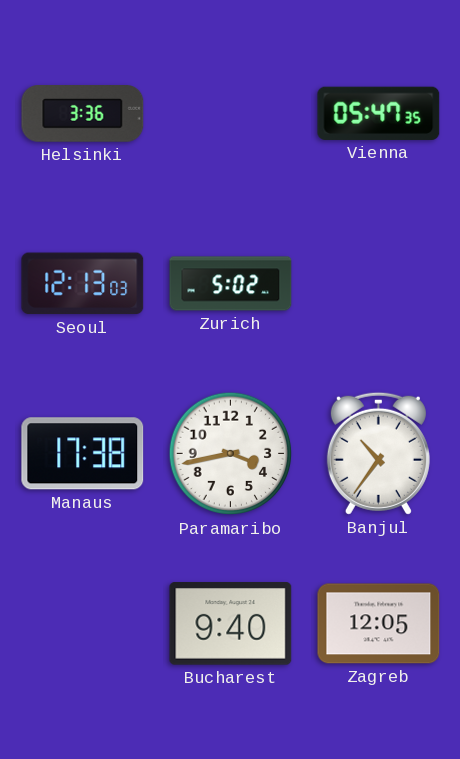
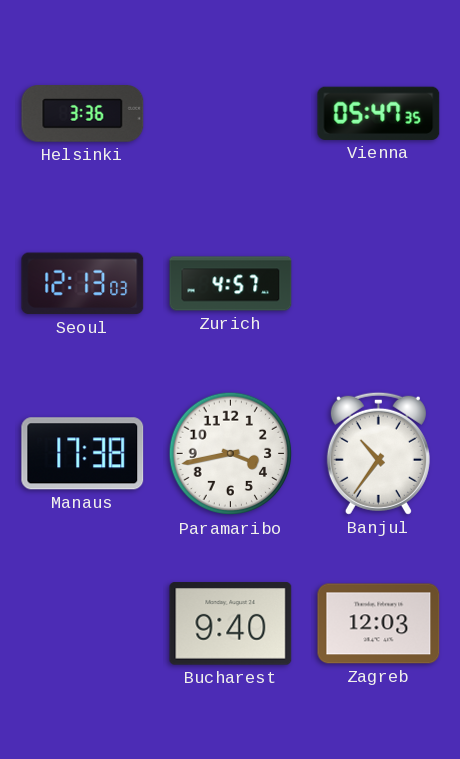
Zurich: 5:02 -> 4:57
Zagreb: 12:05 -> 12:03
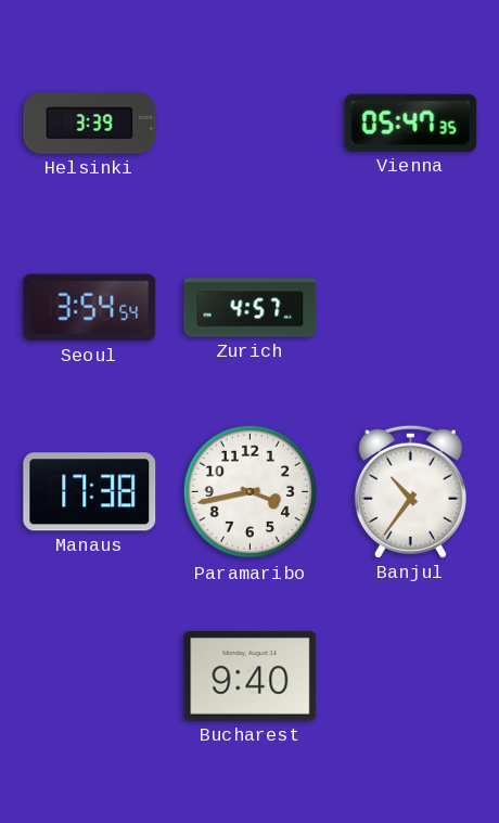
Helsinki: 3:36 -> 3:39
Seoul: 12:13 -> 3:54
Zagreb: 12:03 -> none
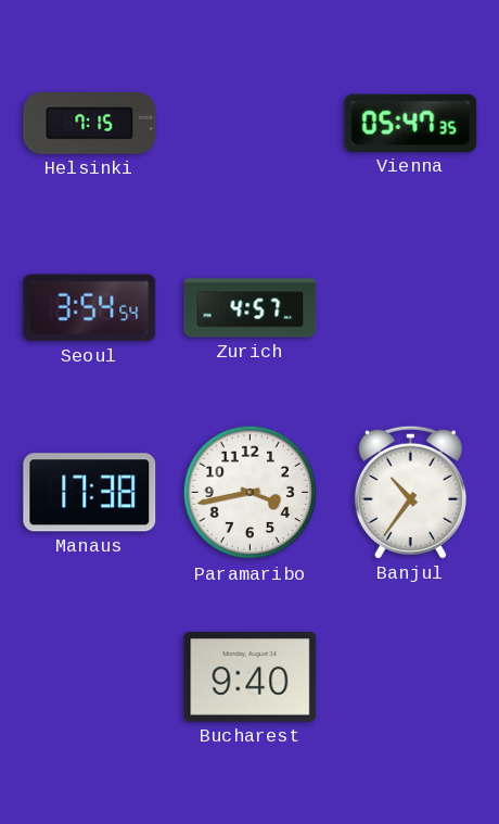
Helsinki: 3:39 -> 7:15
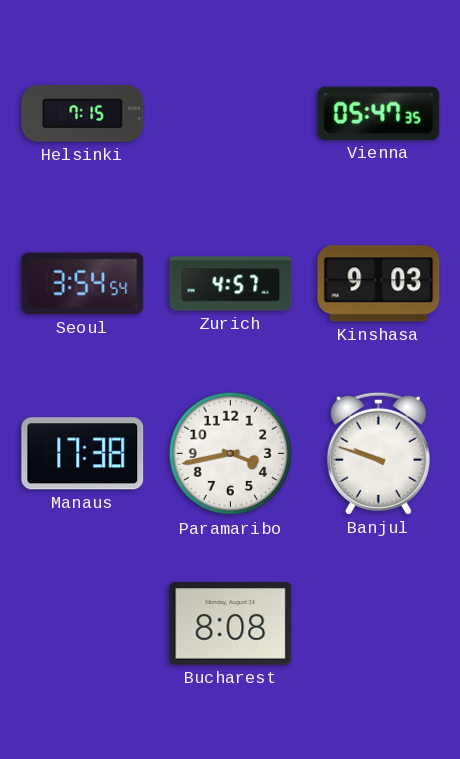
Kinshasa: none -> 9:03
Banjul: 10:36 -> 9:48
Bucharest: 9:40 -> 8:08
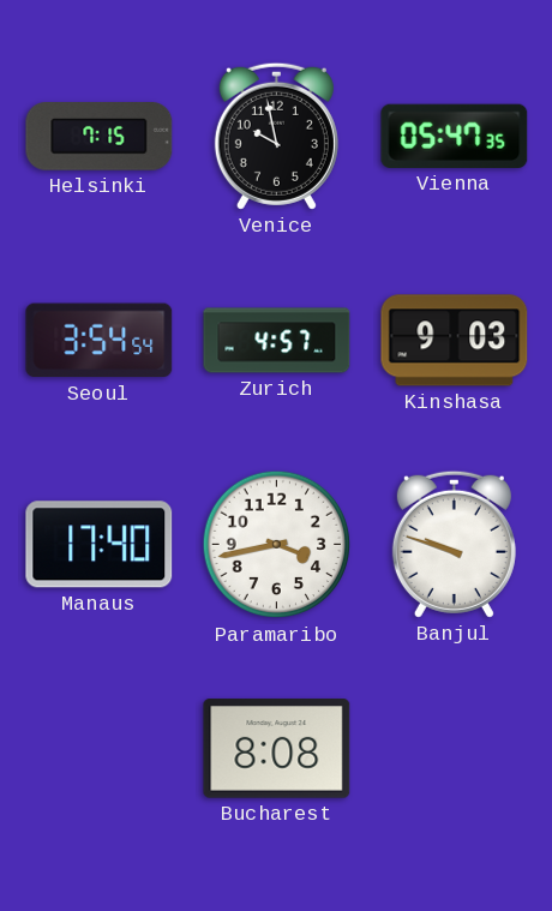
Venice: none -> 9:58
Manaus: 17:38 -> 17:40
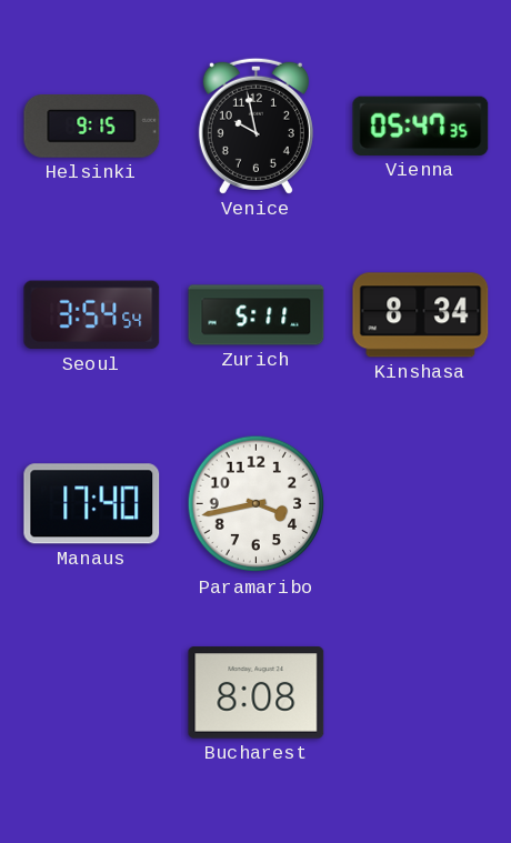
Helsinki: 7:15 -> 9:15
Zurich: 4:57 -> 5:11
Kinshasa: 9:03 -> 8:34
Banjul: 9:48 -> none
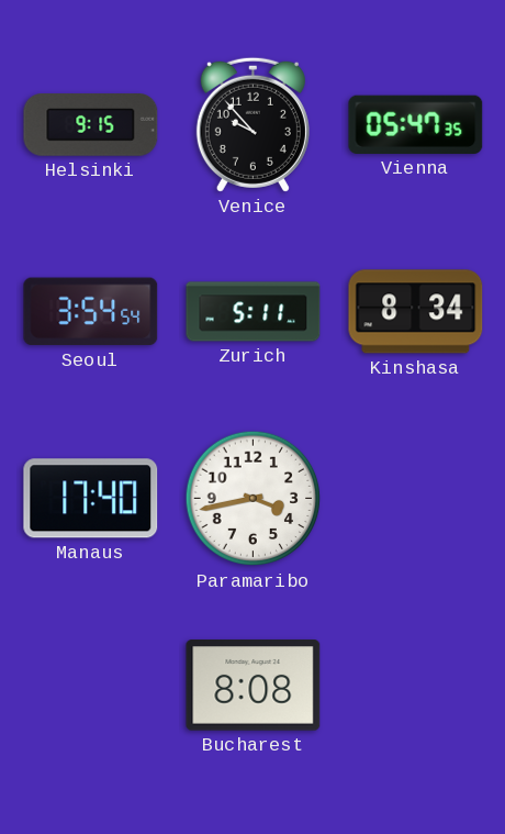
Venice: 9:58 -> 9:53
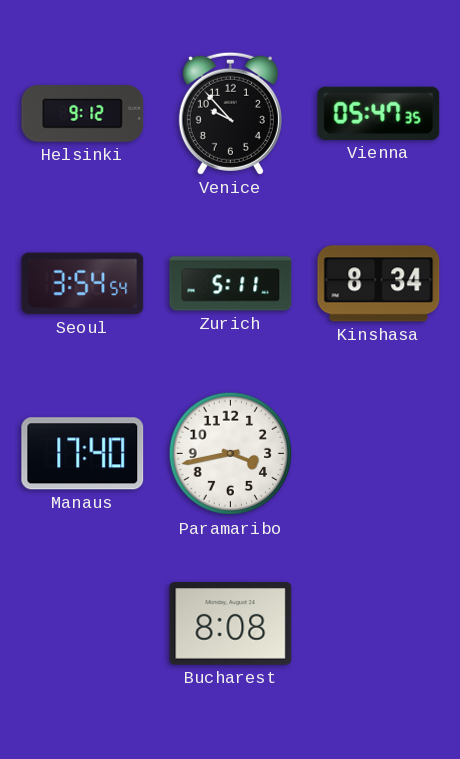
Helsinki: 9:15 -> 9:12
